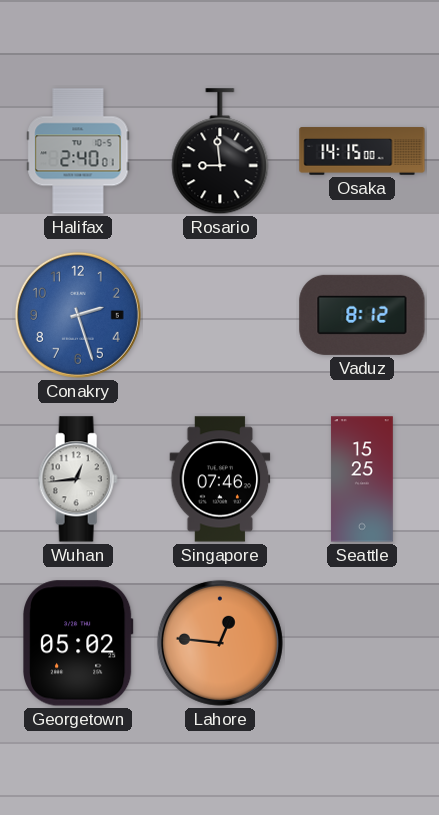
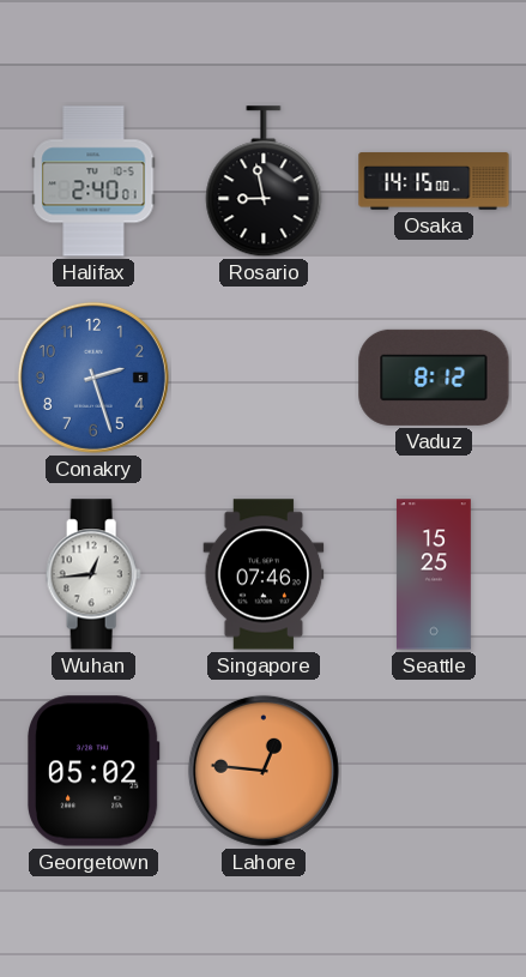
Rosario: 8:59 -> 8:58
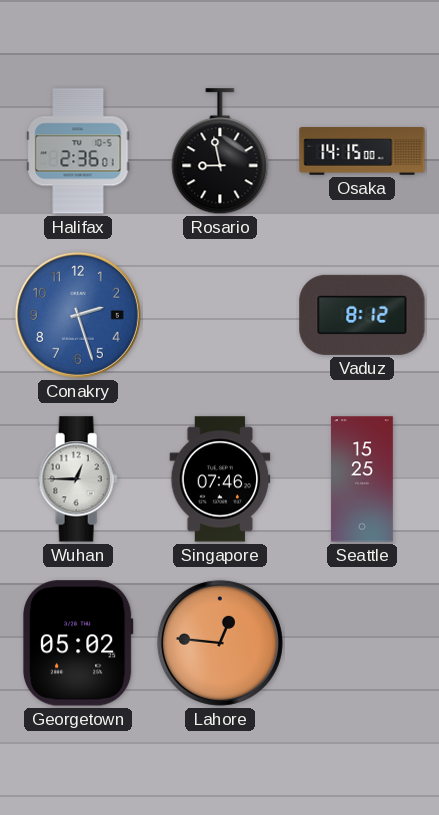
Halifax: 2:40 -> 2:36
Wuhan: 12:44 -> 12:45
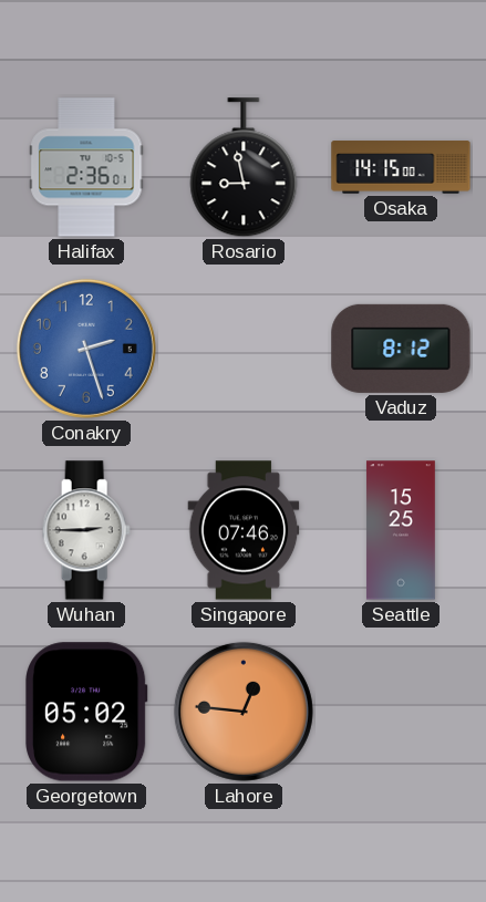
Wuhan: 12:45 -> 2:45
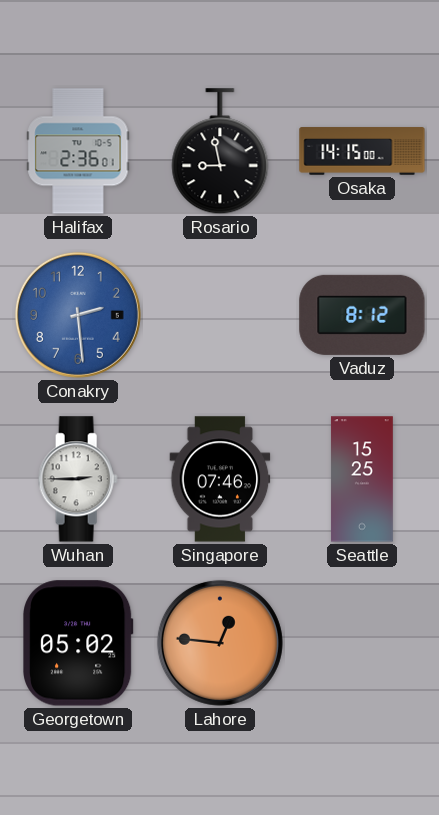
Conakry: 2:27 -> 2:29
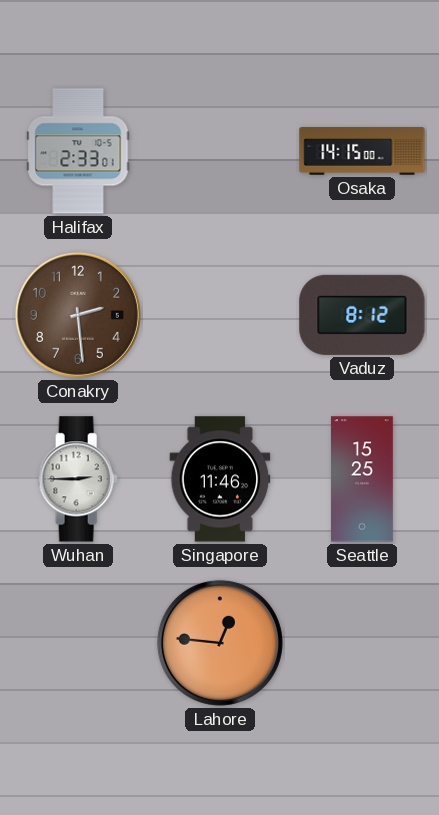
Halifax: 2:36 -> 2:33
Rosario: 8:58 -> none
Conakry dial: blue -> brown
Singapore: 07:46 -> 11:46
Georgetown: 05:02 -> none
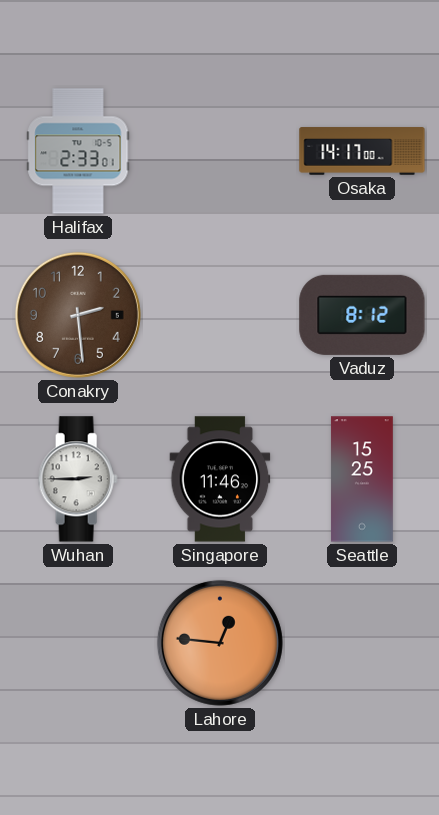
Osaka: 14:15 -> 14:17
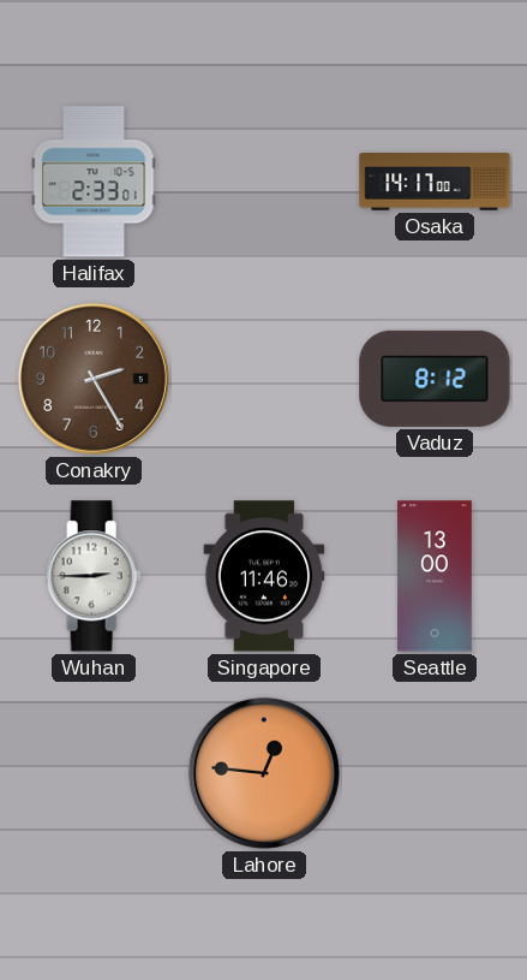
Conakry: 2:29 -> 2:25
Seattle: 15:25 -> 13:00
